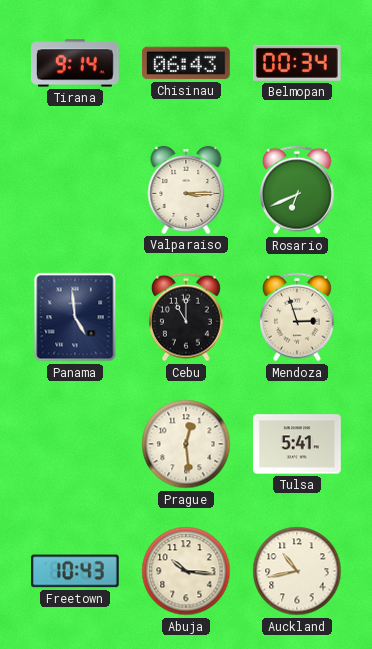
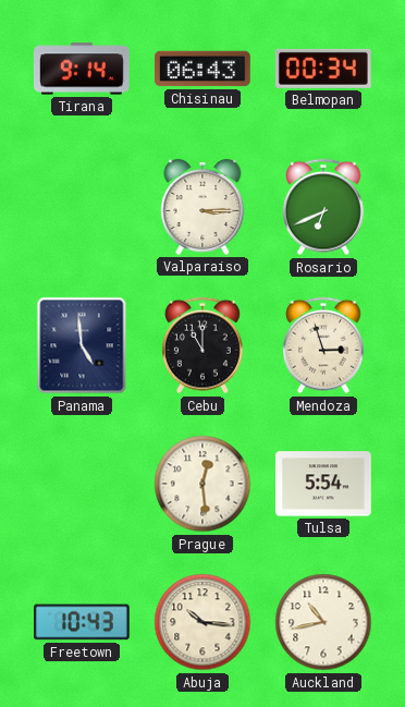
Tulsa: 5:41 -> 5:54
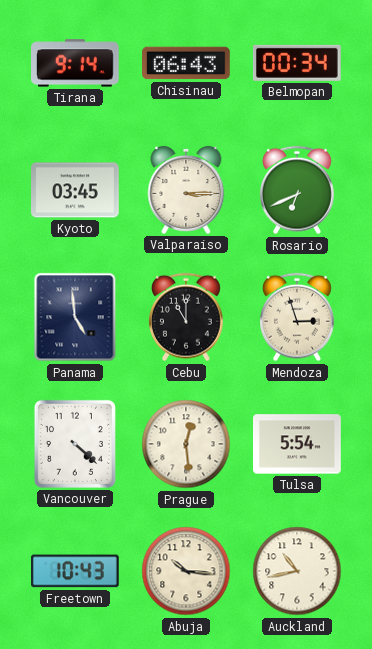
Kyoto: none -> 03:45
Vancouver: none -> 4:22
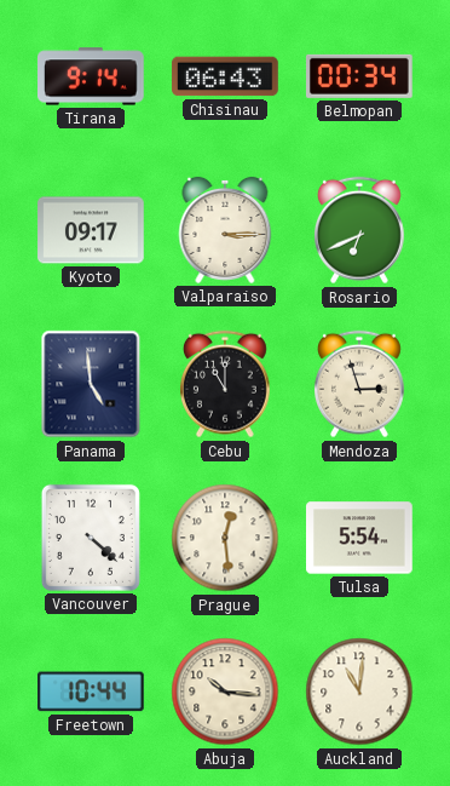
Kyoto: 03:45 -> 09:17
Freetown: 10:43 -> 10:44
Auckland: 10:43 -> 11:01
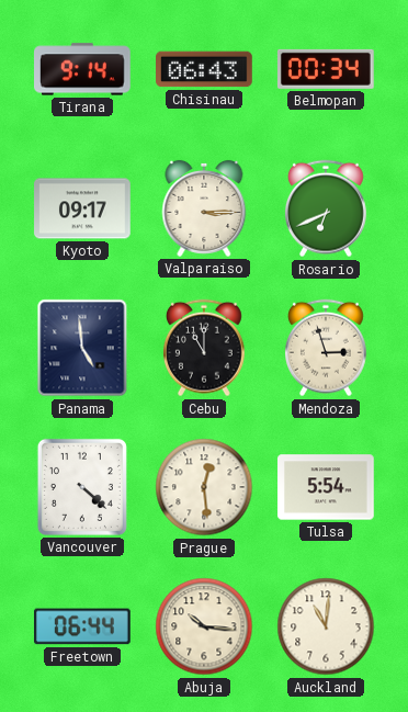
Freetown: 10:44 -> 06:44
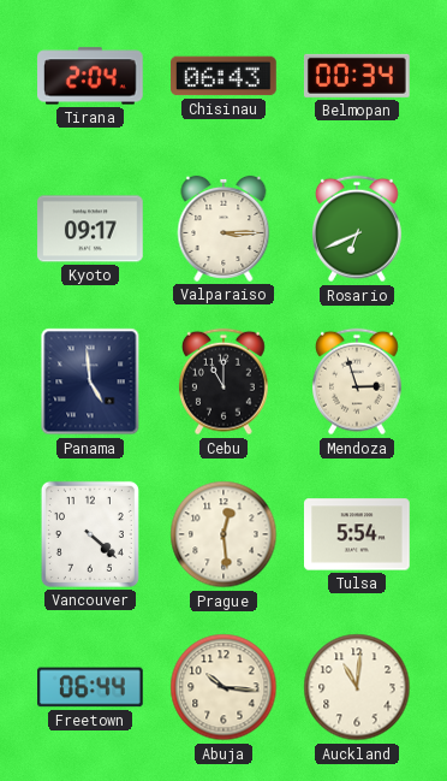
Tirana: 9:14 -> 2:04
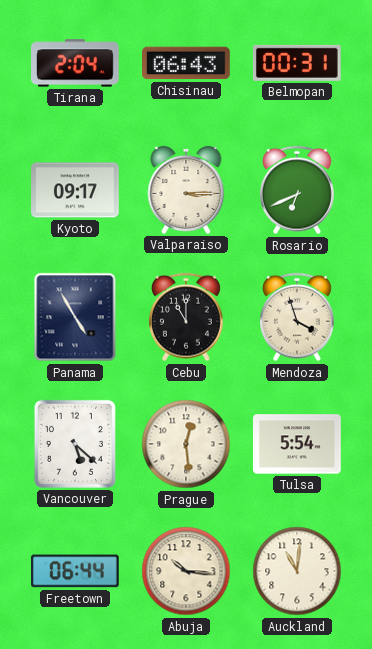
Belmopan: 00:34 -> 00:31
Panama: 4:59 -> 4:55
Mendoza: 2:57 -> 3:57
Vancouver: 4:22 -> 5:22
